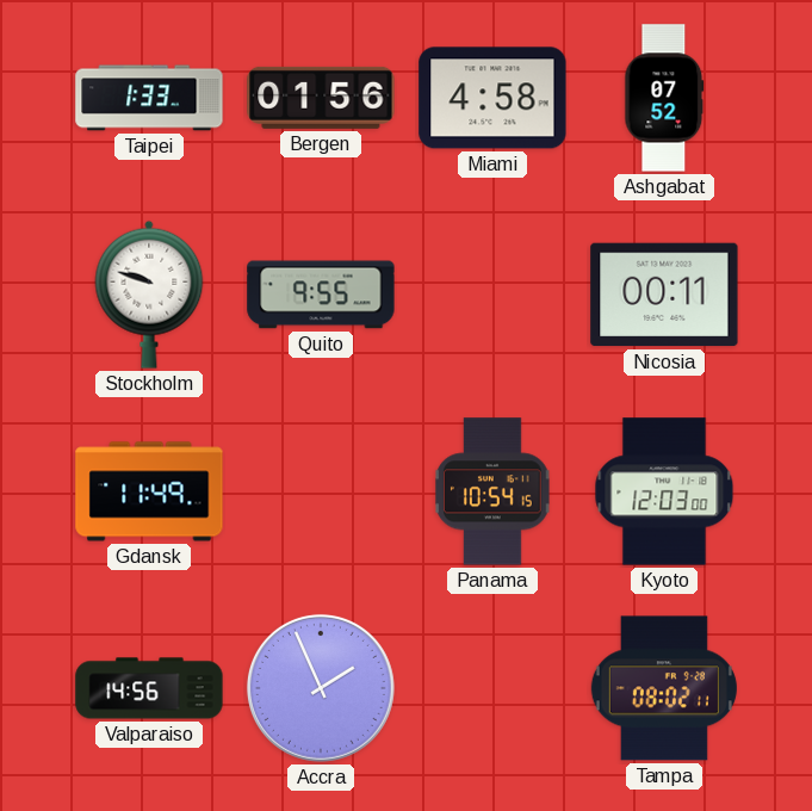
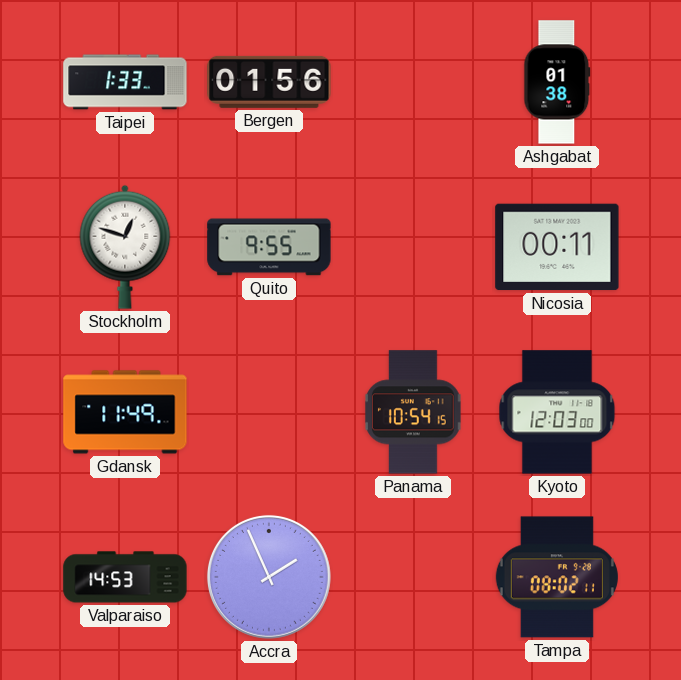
Miami: 4:58 -> none
Ashgabat: 07:52 -> 01:38
Stockholm: 9:48 -> 12:48
Valparaiso: 14:56 -> 14:53
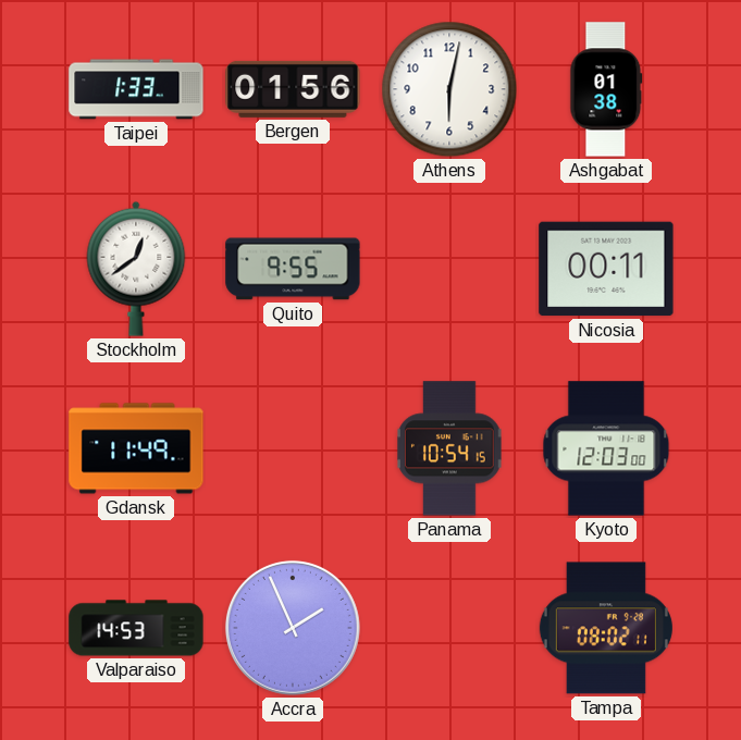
Athens: none -> 6:02
Stockholm: 12:48 -> 12:39
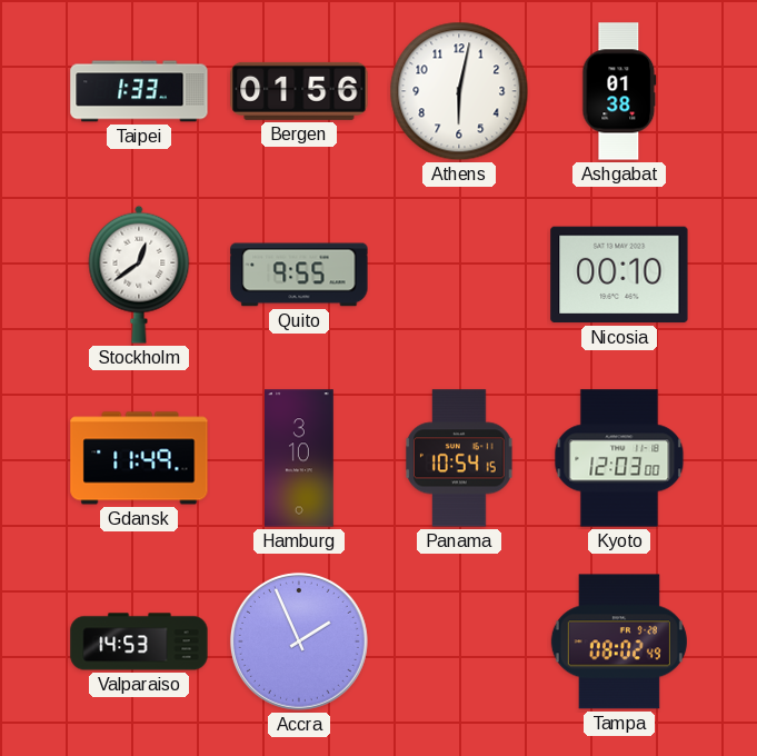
Nicosia: 00:11 -> 00:10
Hamburg: none -> 3:10
Tampa: 08:02:11 -> 08:02:49
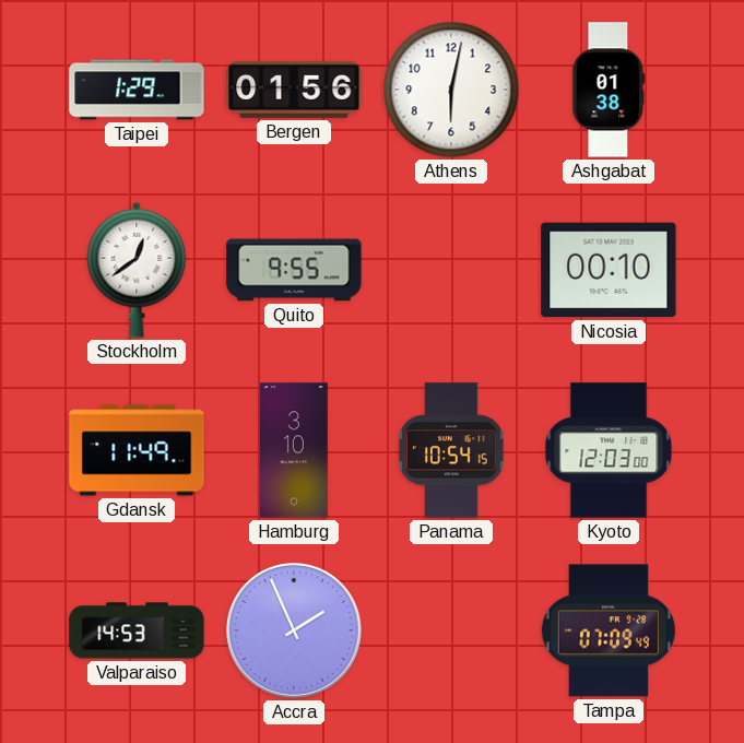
Taipei: 1:33 -> 1:29
Tampa: 08:02 -> 07:09
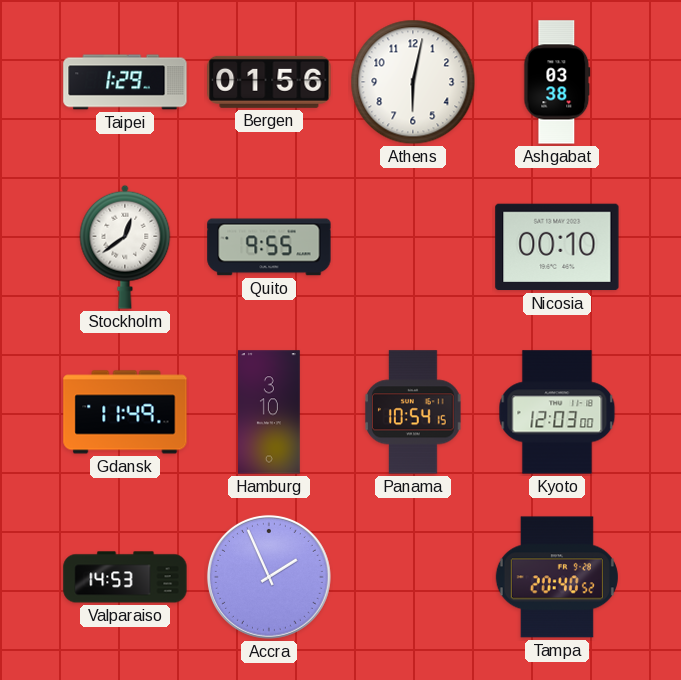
Ashgabat: 01:38 -> 03:38
Tampa: 07:09 -> 20:40
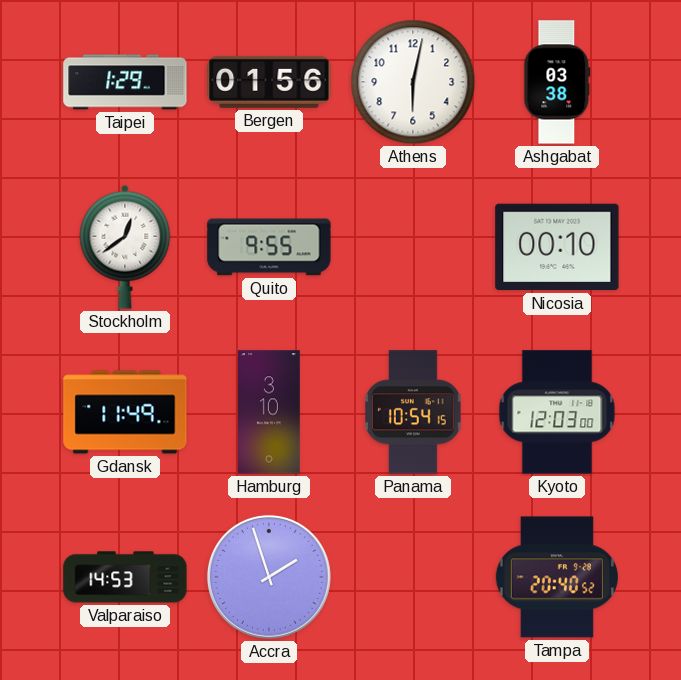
Accra: 1:56 -> 1:57
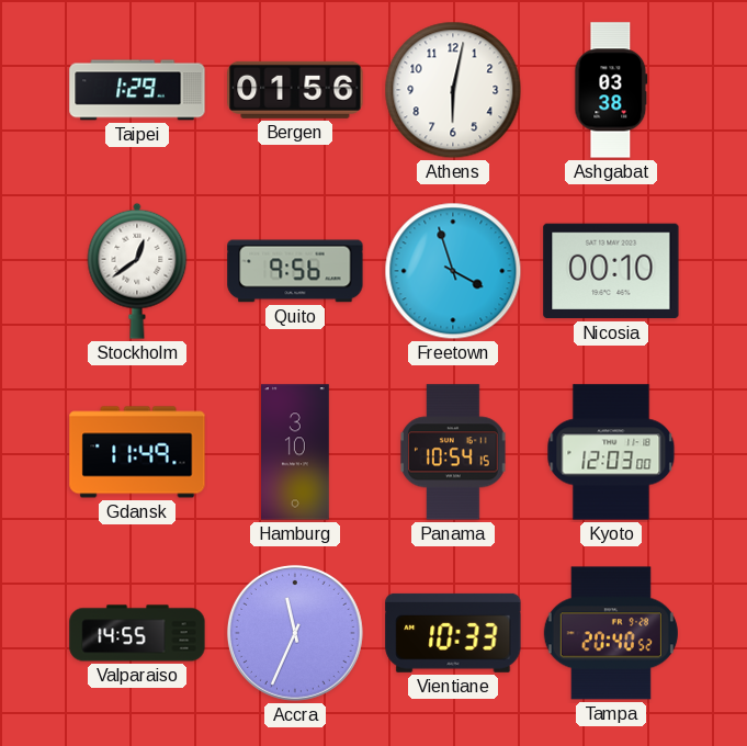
Quito: 9:55 -> 9:56
Freetown: none -> 3:57
Valparaiso: 14:53 -> 14:55
Accra: 1:57 -> 11:34
Vientiane: none -> 10:33
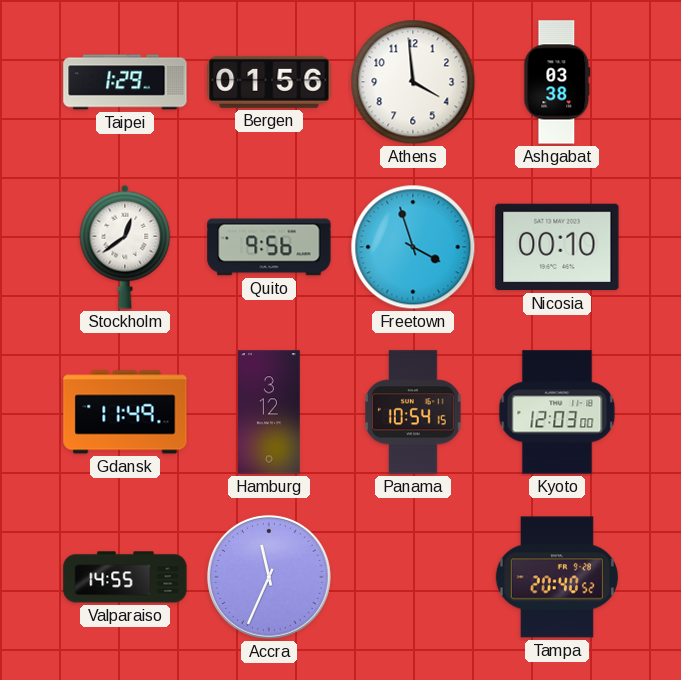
Athens: 6:02 -> 3:59
Hamburg: 3:10 -> 3:12
Vientiane: 10:33 -> none
